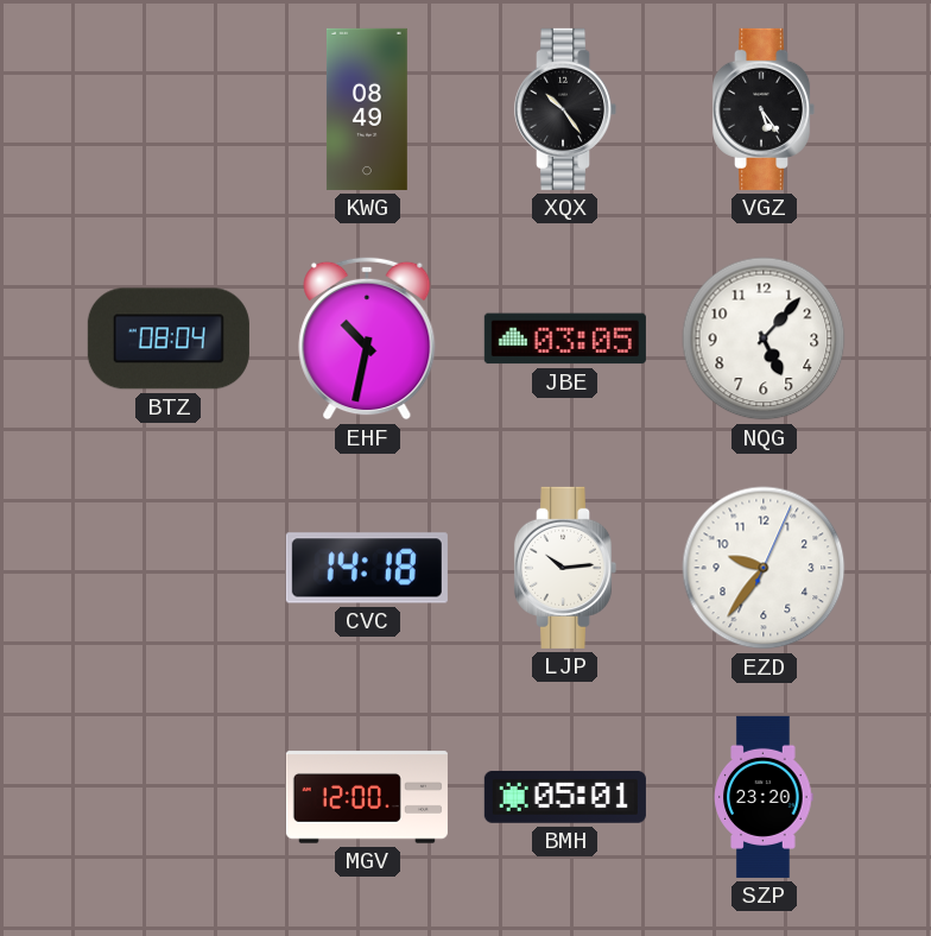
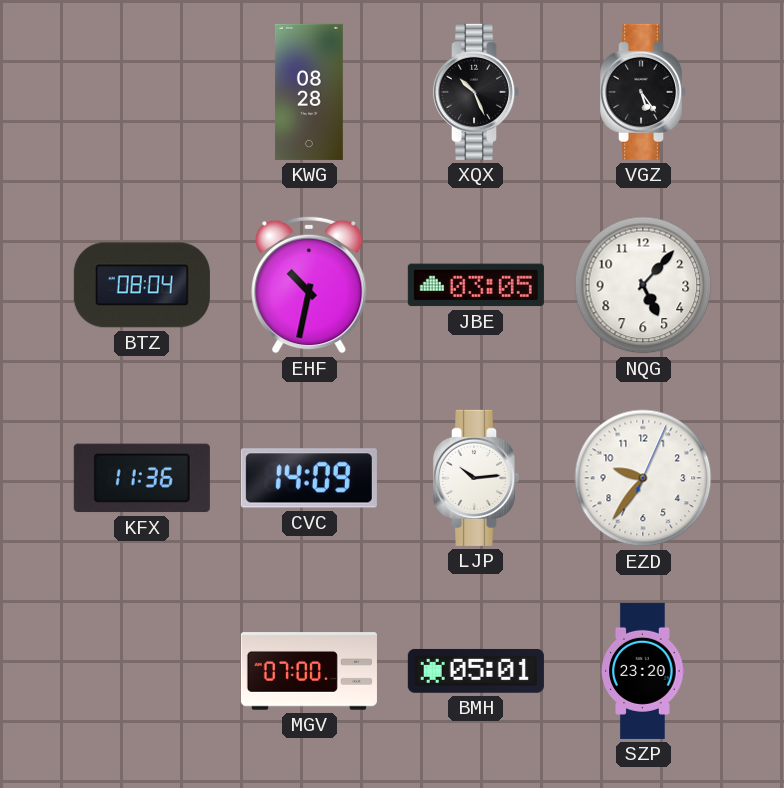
KWG: 08:49 -> 08:28
XQX: 10:24 -> 10:26
KFX: none -> 11:36
CVC: 14:18 -> 14:09
MGV: 12:00 -> 07:00
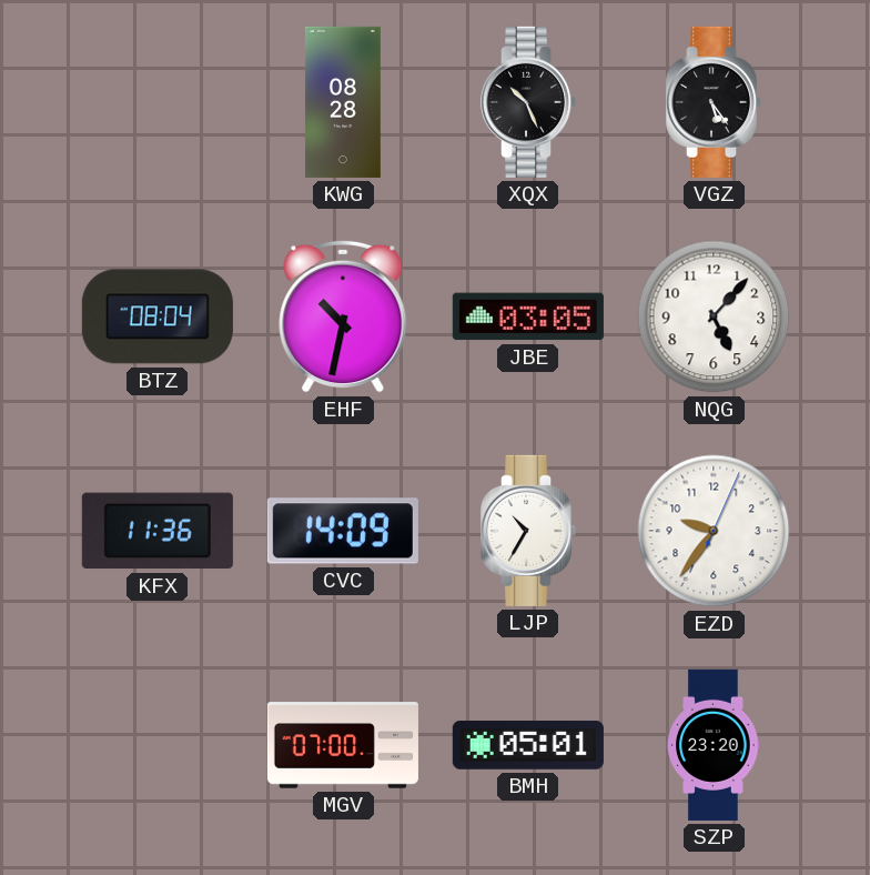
LJP: 10:14 -> 10:35
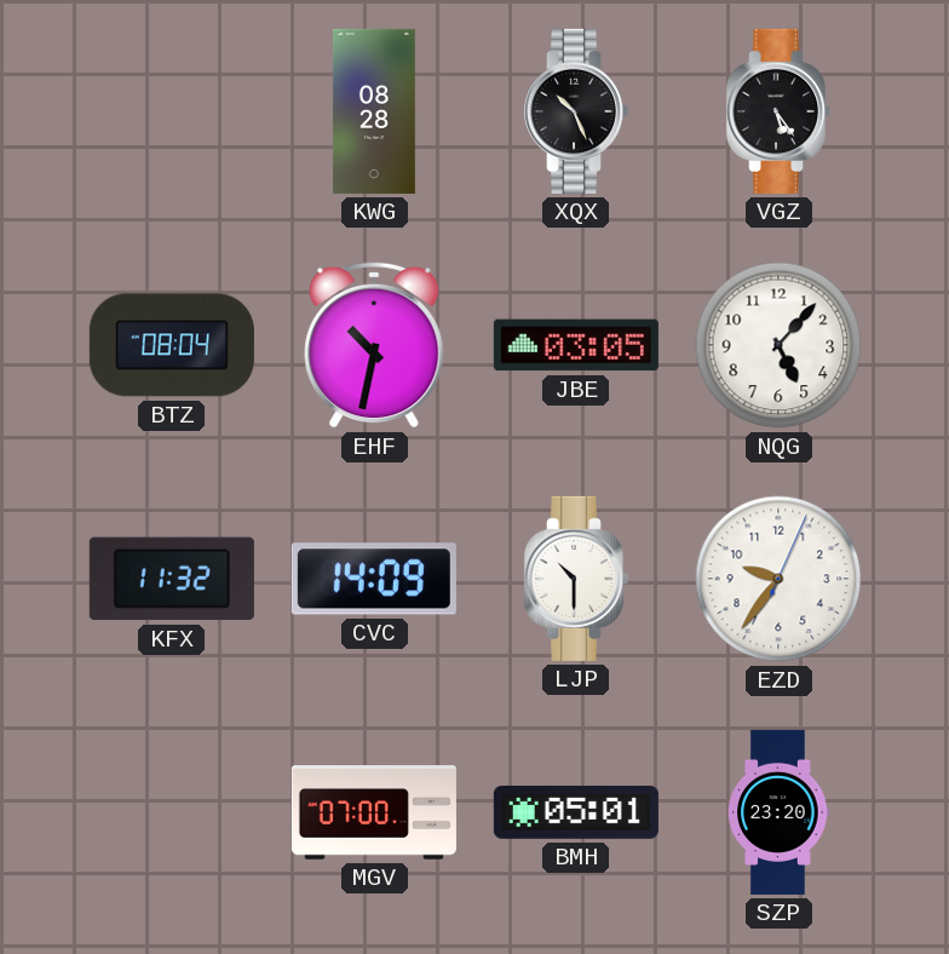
KFX: 11:36 -> 11:32
LJP: 10:35 -> 10:30
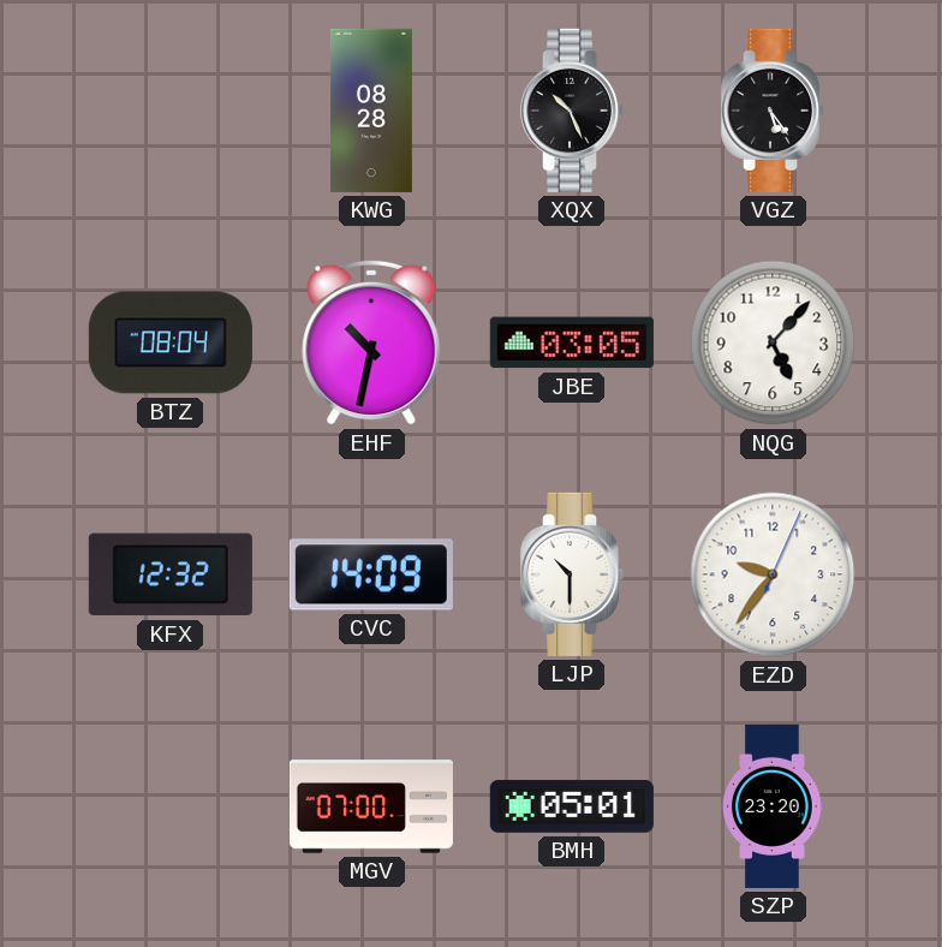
KFX: 11:32 -> 12:32
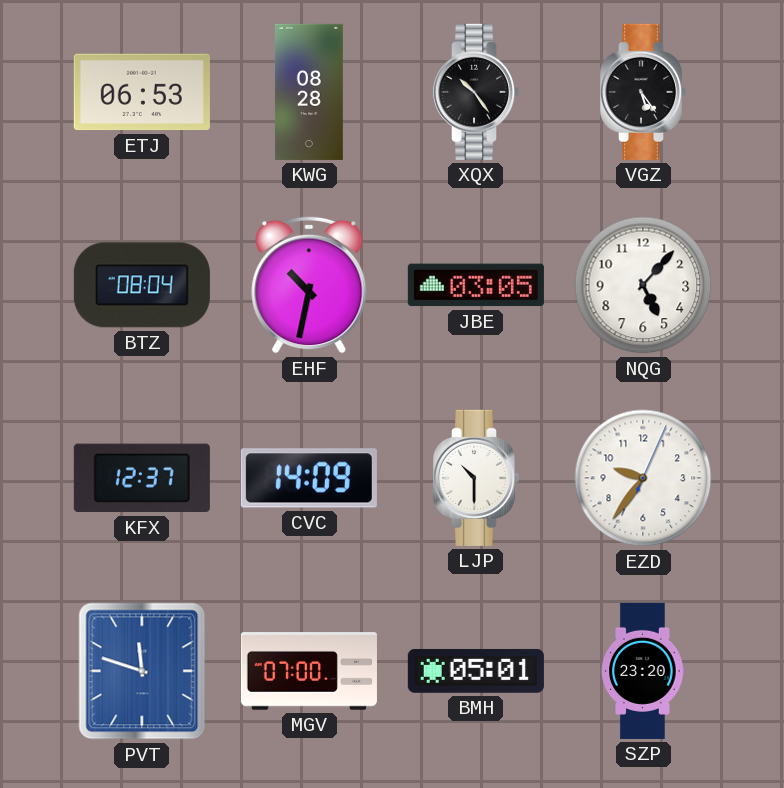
ETJ: none -> 06:53
XQX: 10:26 -> 10:24
KFX: 12:32 -> 12:37
PVT: none -> 11:48
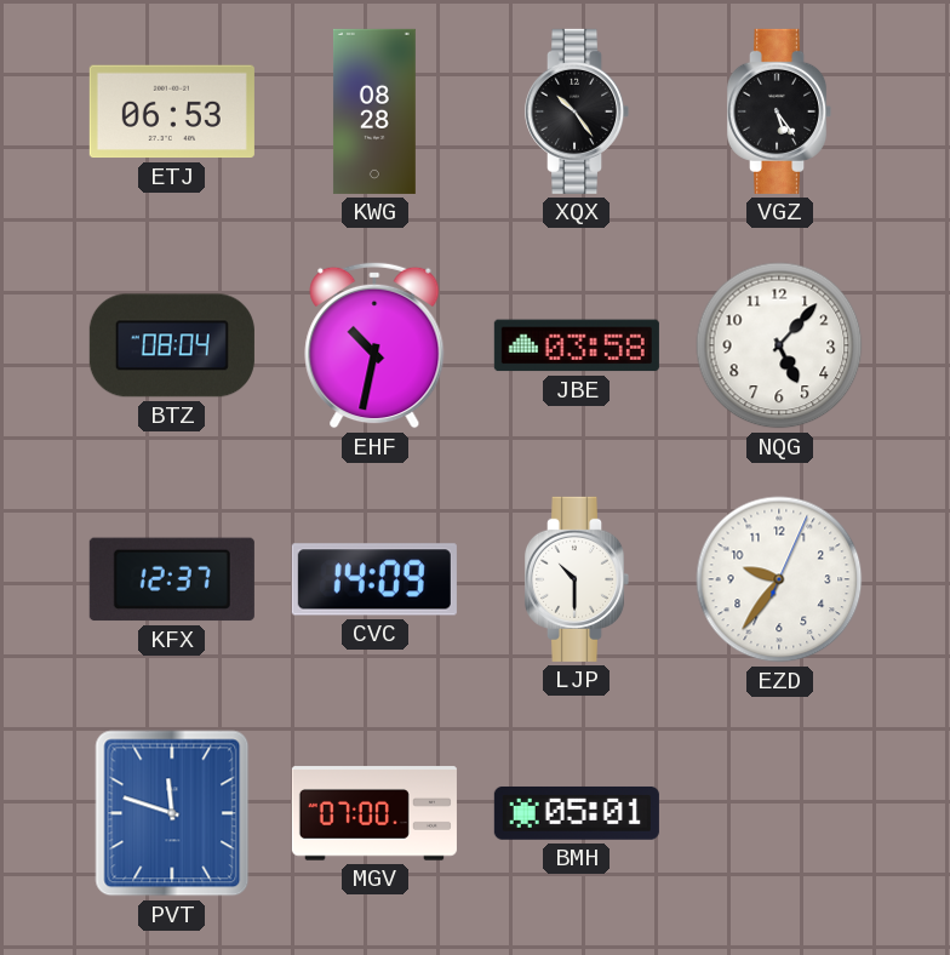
JBE: 03:05 -> 03:58
SZP: 23:20 -> none
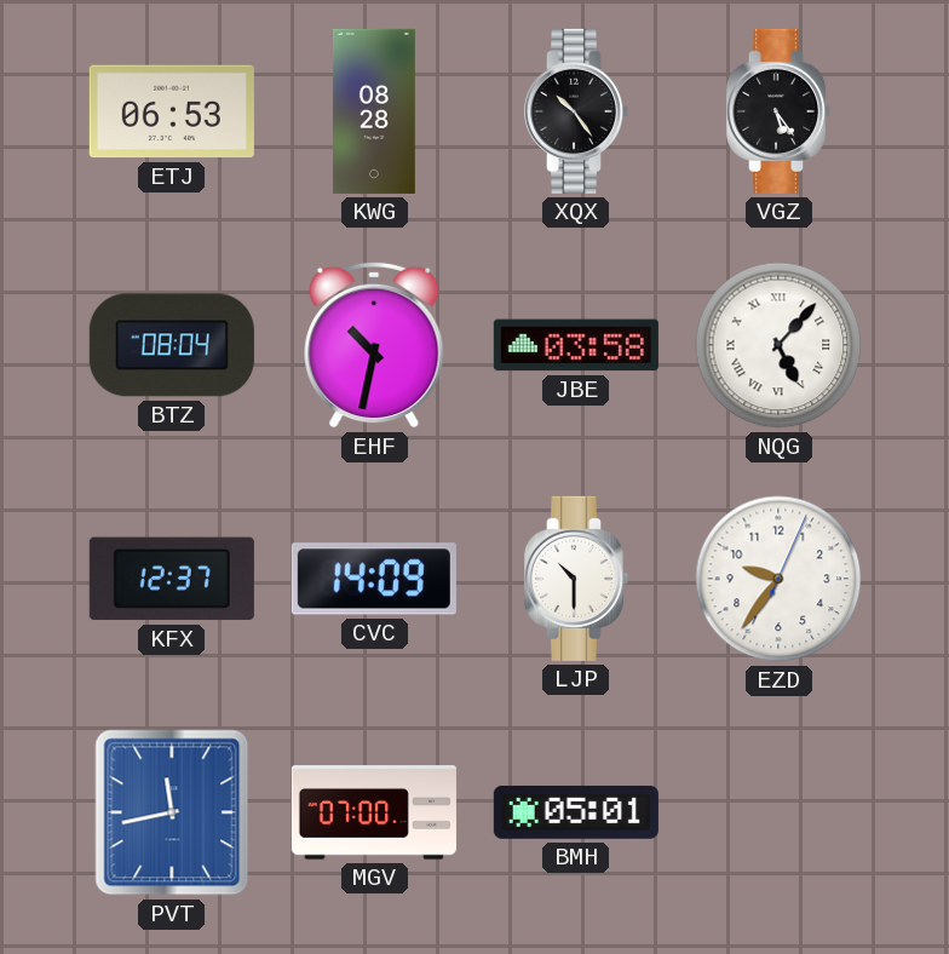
NQG numerals: Arabic -> Roman
PVT: 11:48 -> 11:43
